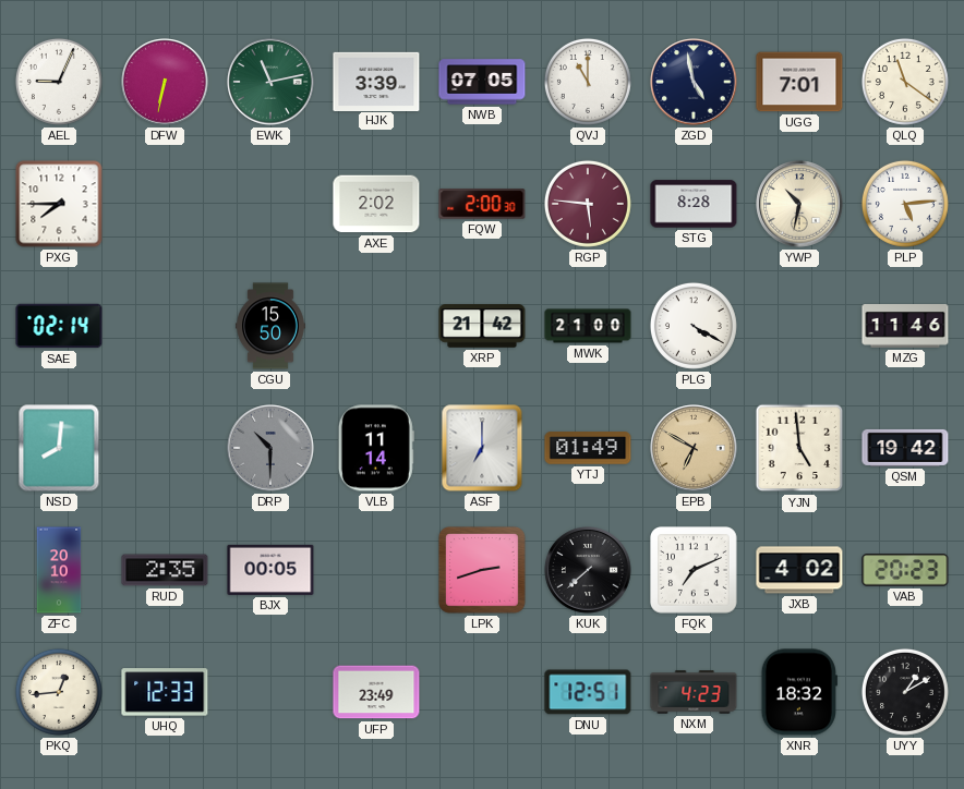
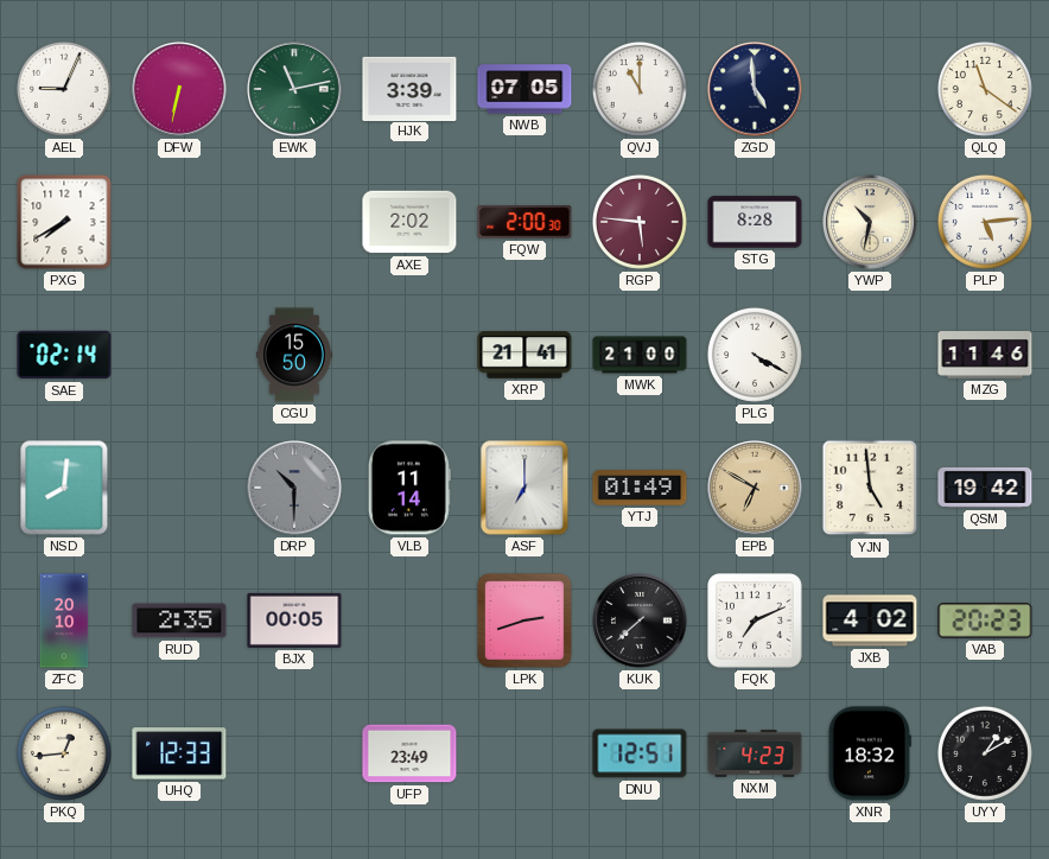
ZGD: 4:58 -> 4:59
UGG: 7:01 -> none
PXG: 7:45 -> 7:40
XRP: 21:42 -> 21:41
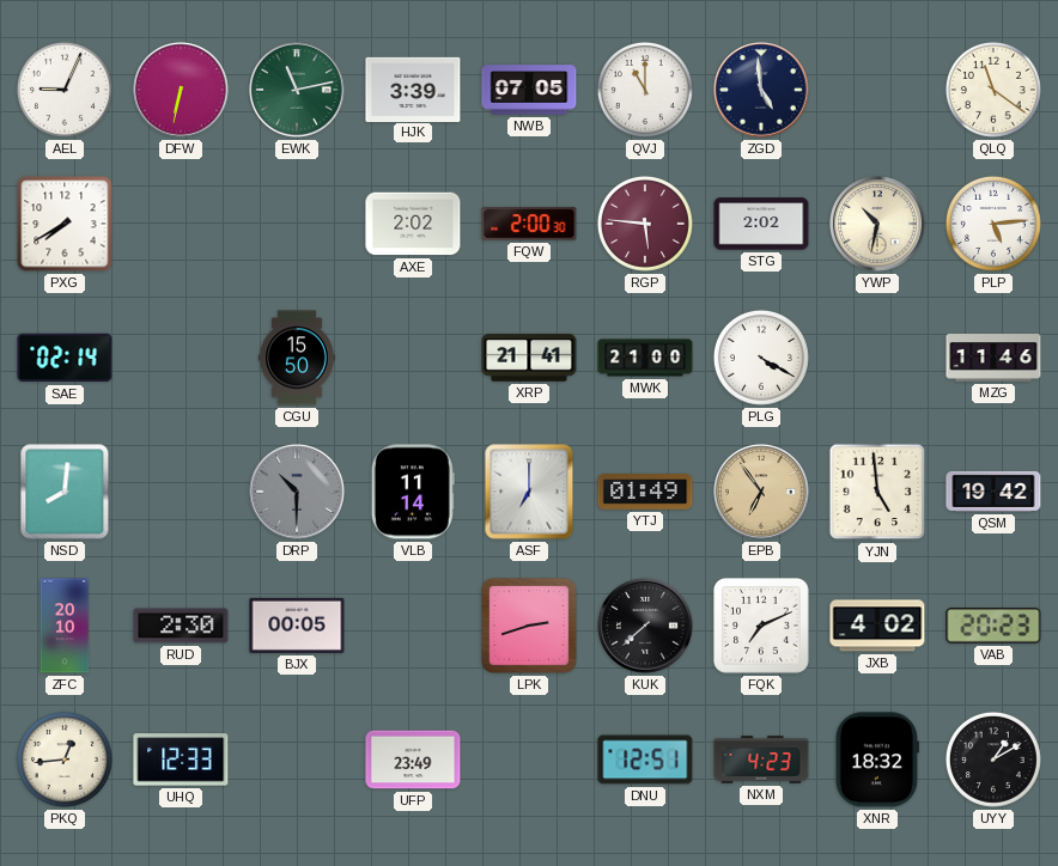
STG: 8:28 -> 2:02
EPB: 6:50 -> 6:54
RUD: 2:35 -> 2:30
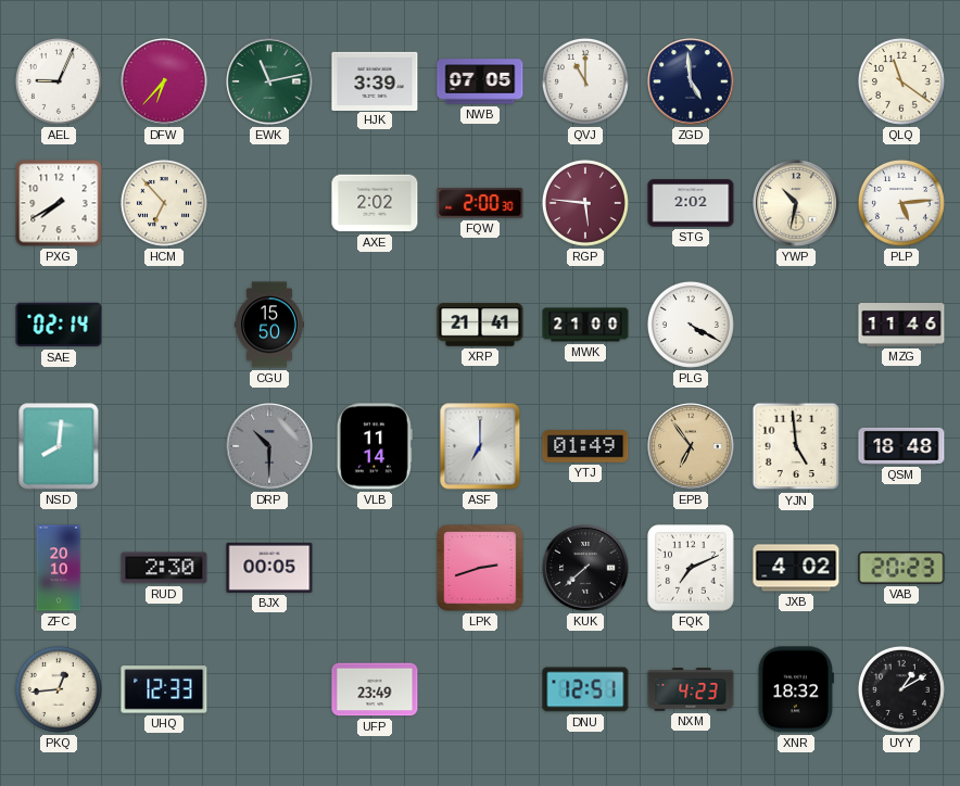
DFW: 6:32 -> 6:37
HCM: none -> 6:53
QSM: 19:42 -> 18:48
